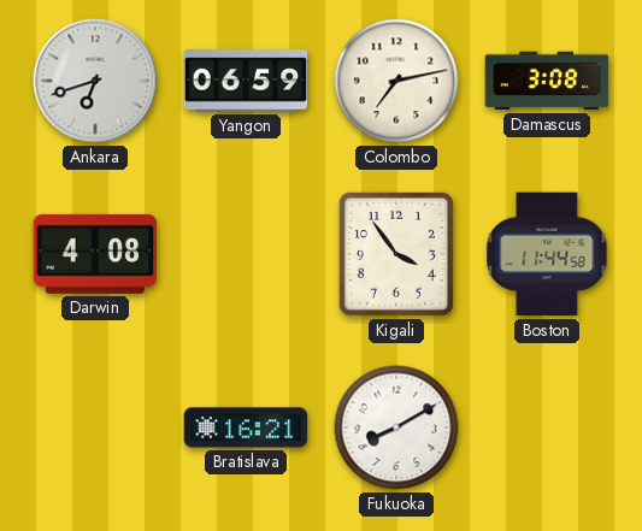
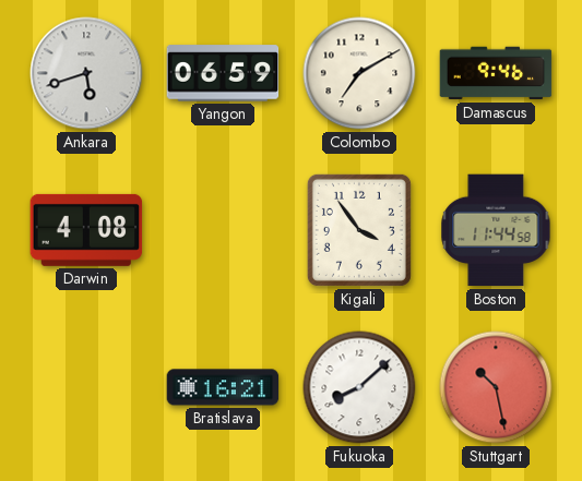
Ankara: 6:42 -> 5:42
Colombo: 7:13 -> 7:10
Damascus: 3:08 -> 9:46
Fukuoka: 8:10 -> 8:08
Stuttgart: none -> 10:28
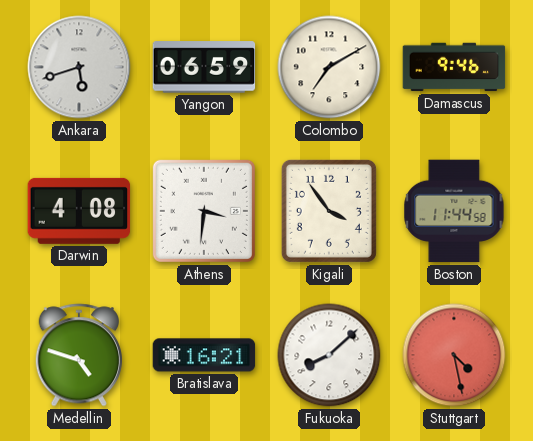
Athens: none -> 3:31
Medellin: none -> 4:48
Stuttgart: 10:28 -> 4:28
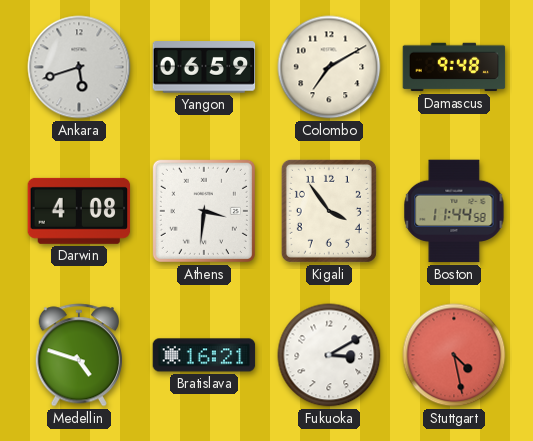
Damascus: 9:46 -> 9:48
Fukuoka: 8:08 -> 3:10
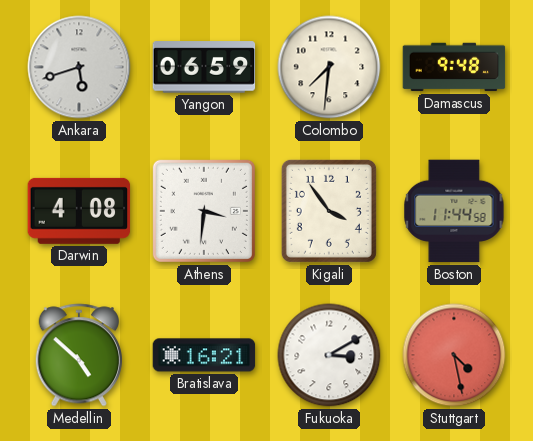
Colombo: 7:10 -> 7:31
Medellin: 4:48 -> 4:52
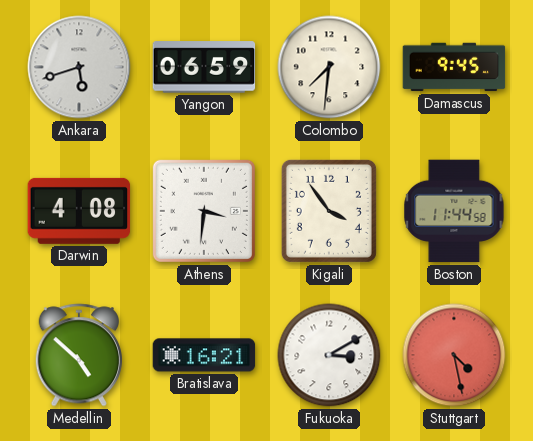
Damascus: 9:48 -> 9:45
